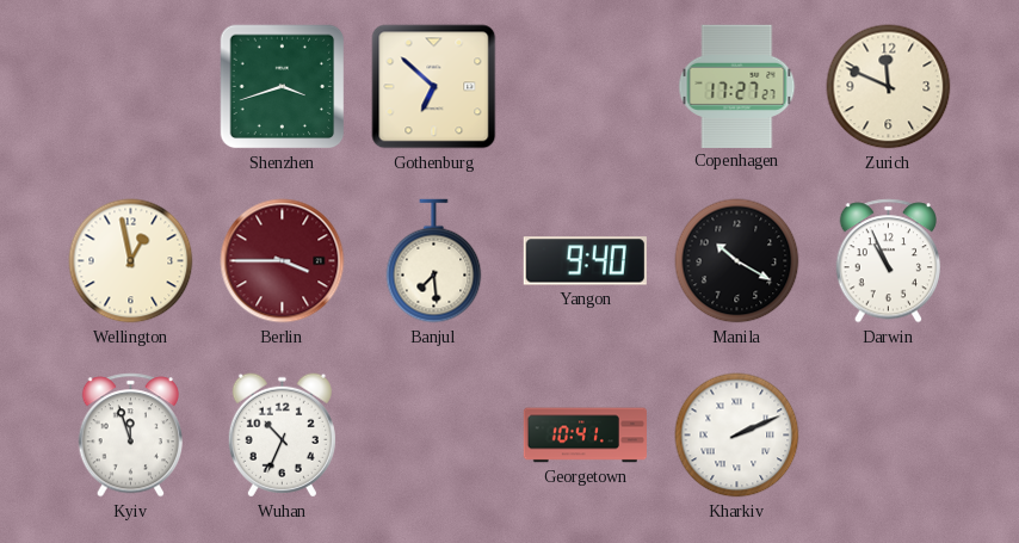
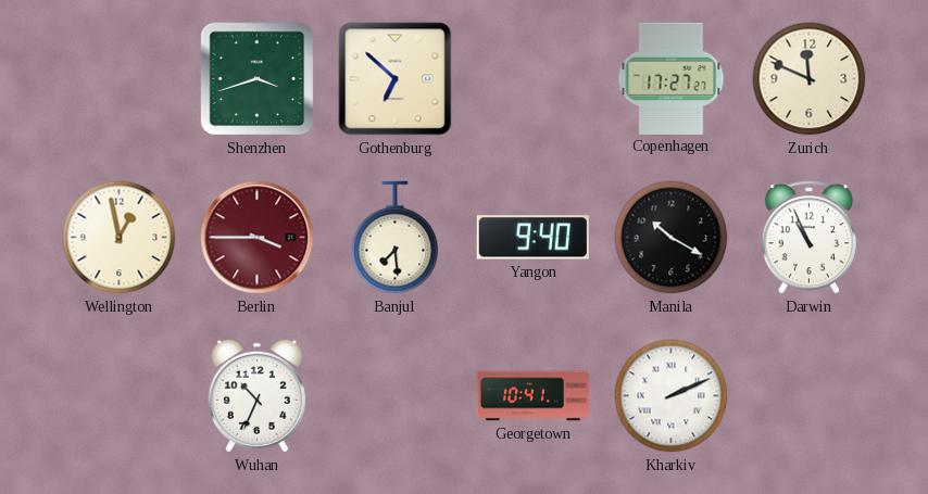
Kyiv: 11:57 -> none
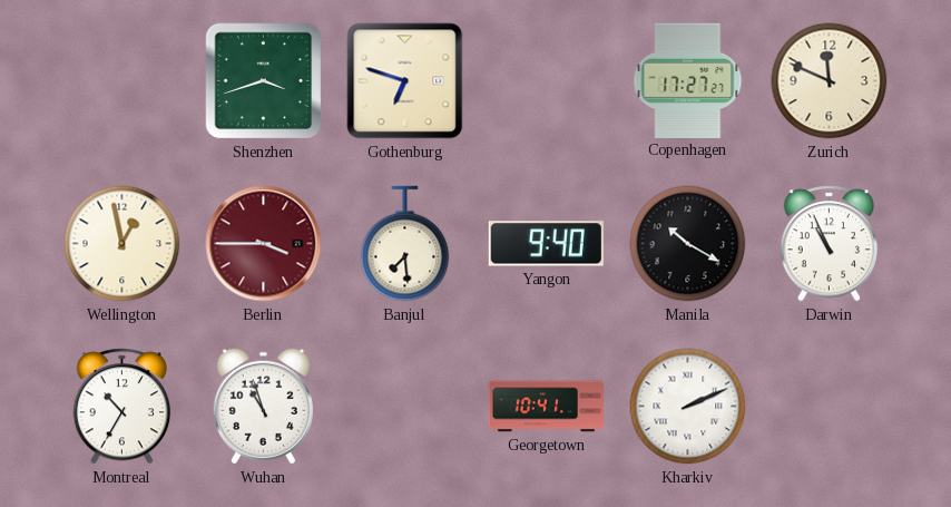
Gothenburg: 6:52 -> 6:48
Montreal: none -> 10:35
Wuhan: 10:34 -> 10:57
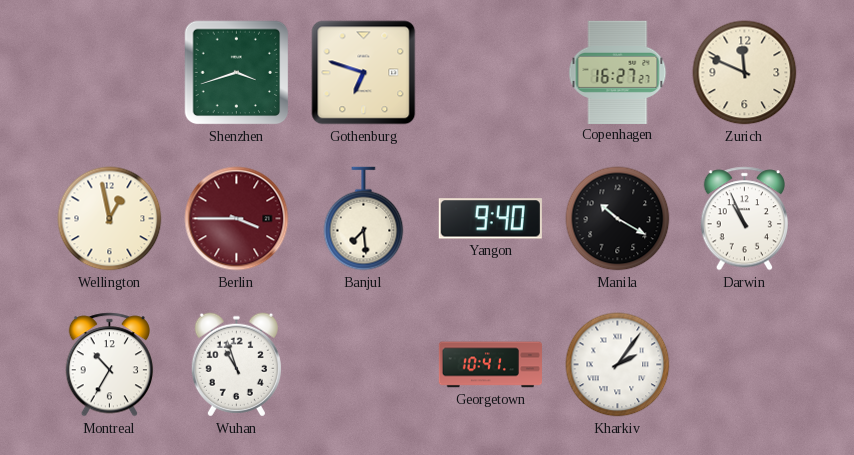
Copenhagen: 17:27 -> 16:27
Kharkiv: 2:11 -> 2:06
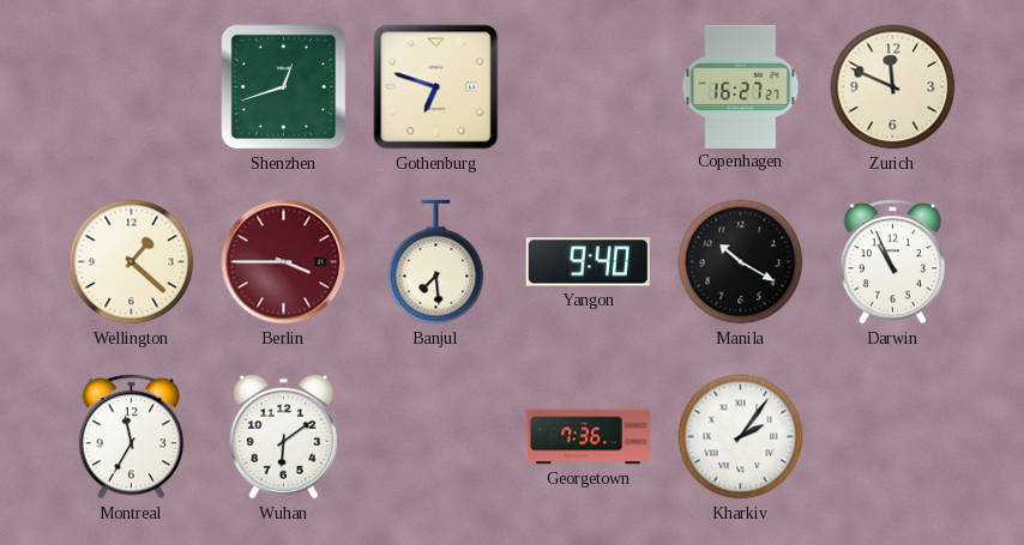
Shenzhen: 3:42 -> 12:42
Wellington: 12:58 -> 1:22
Montreal: 10:35 -> 11:35
Wuhan: 10:57 -> 6:09
Georgetown: 10:41 -> 7:36
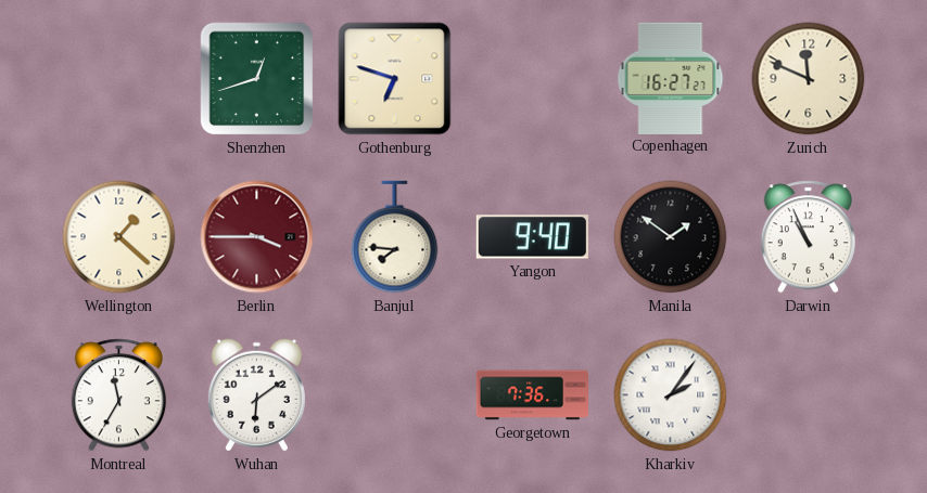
Banjul: 7:29 -> 7:46
Manila: 10:20 -> 1:51
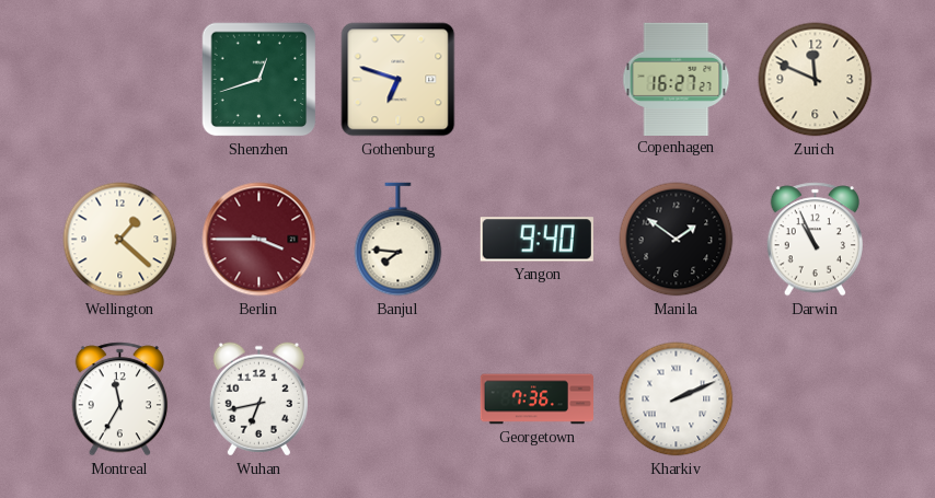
Wuhan: 6:09 -> 6:43
Kharkiv: 2:06 -> 2:11
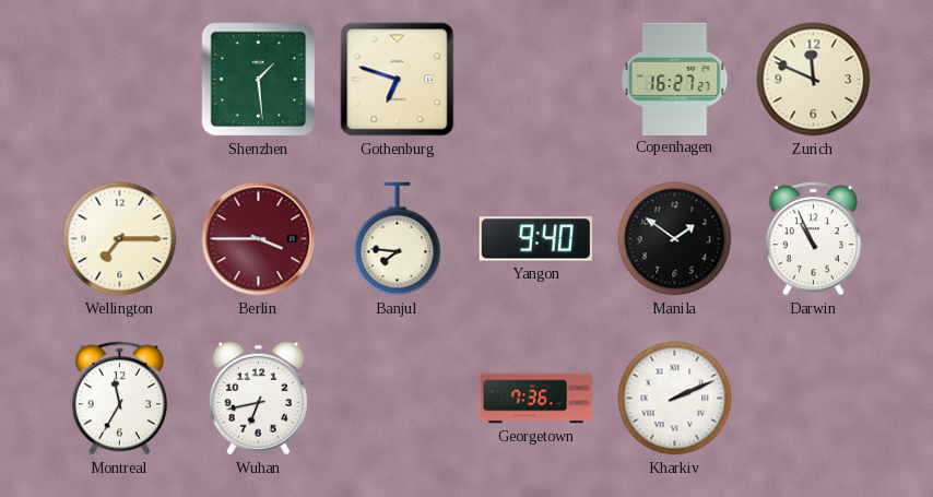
Shenzhen: 12:42 -> 1:29
Wellington: 1:22 -> 7:15
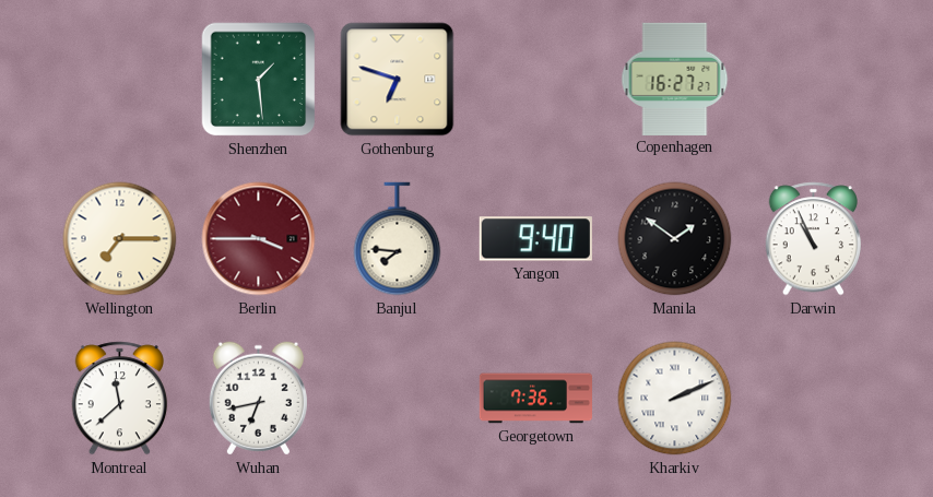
Zurich: 11:49 -> none
Montreal: 11:35 -> 11:38
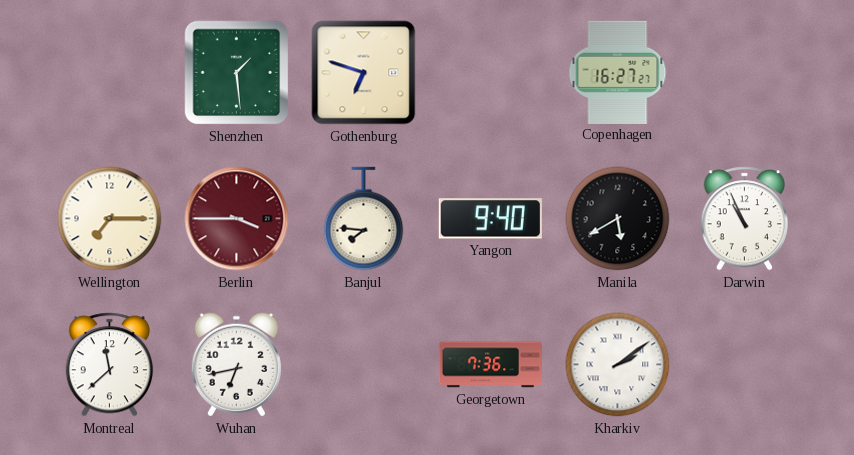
Manila: 1:51 -> 5:40
Kharkiv: 2:11 -> 2:09
